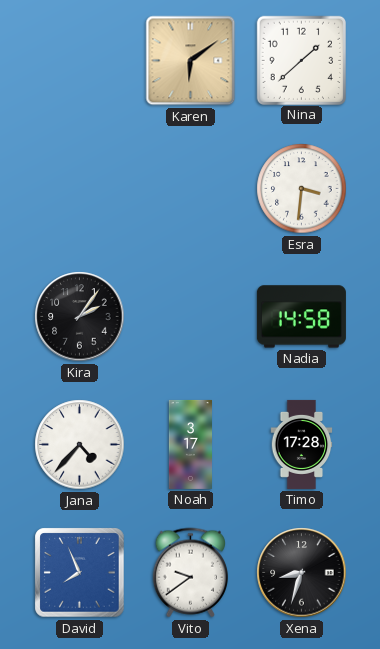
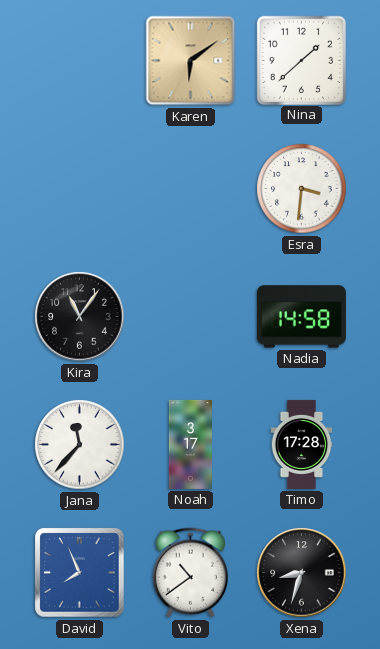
Kira: 2:06 -> 11:06
Jana: 4:37 -> 11:37
Vito: 9:39 -> 10:39
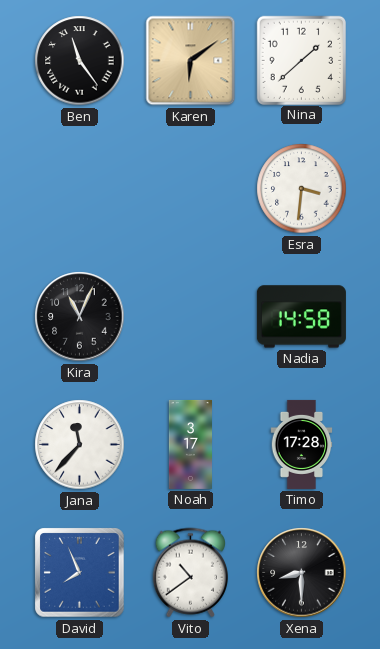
Ben: none -> 11:24
Kira: 11:06 -> 11:04
Xena: 8:33 -> 8:30
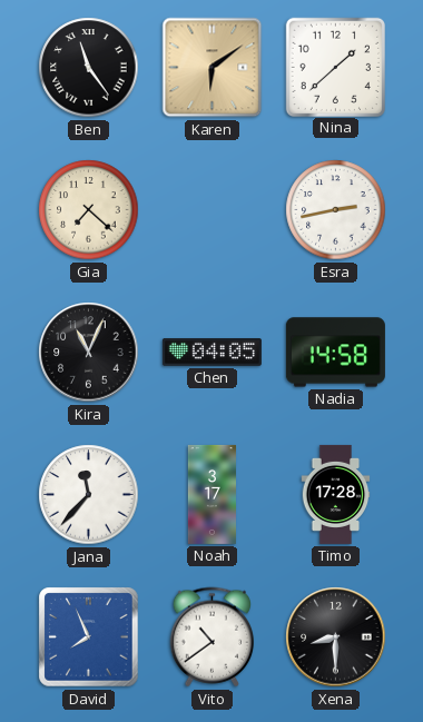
Gia: none -> 7:22
Esra: 3:31 -> 2:43
Chen: none -> 04:05
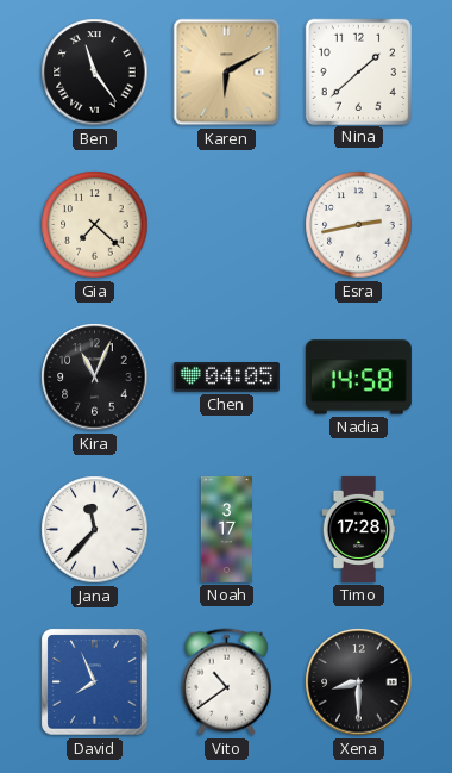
Karen: 6:09 -> 6:10
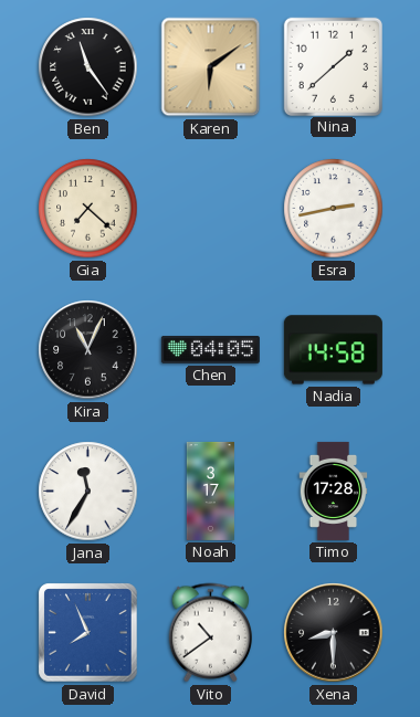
Karen: 6:10 -> 6:09
Jana: 11:37 -> 11:35
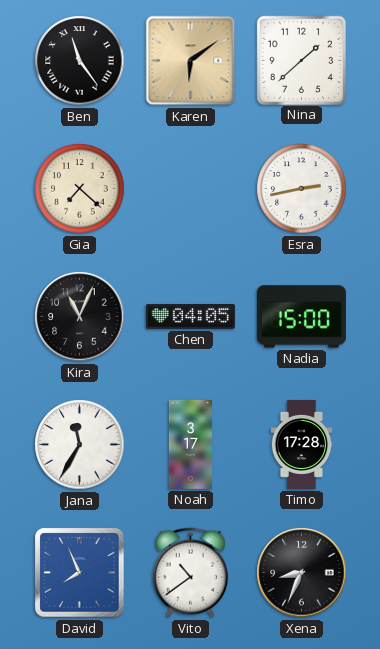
Nadia: 14:58 -> 15:00
Xena: 8:30 -> 8:34
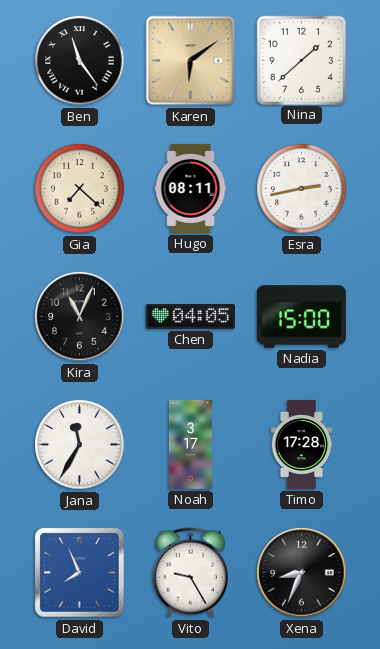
Hugo: none -> 08:11
Vito: 10:39 -> 9:25
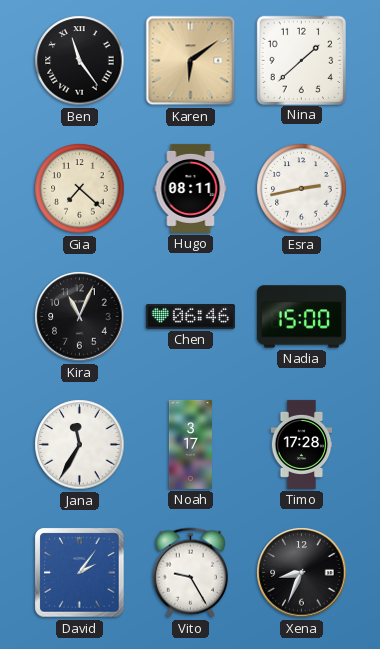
Chen: 04:05 -> 06:46
David: 7:56 -> 2:06
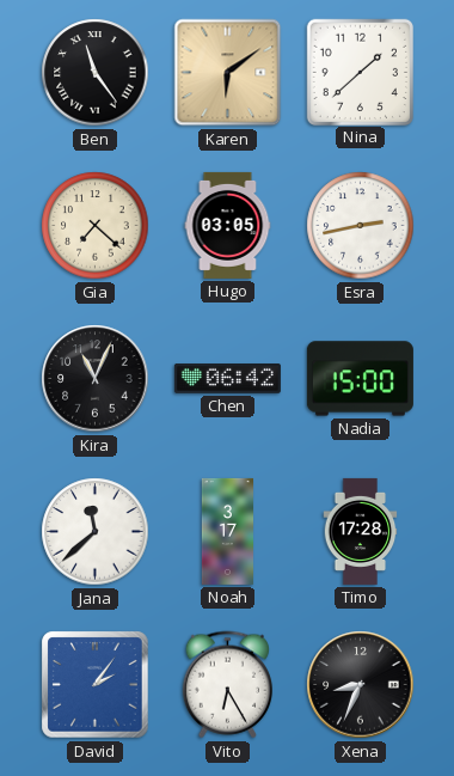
Hugo: 08:11 -> 03:05
Chen: 06:46 -> 06:42
Jana: 11:35 -> 11:38
Vito: 9:25 -> 6:25
